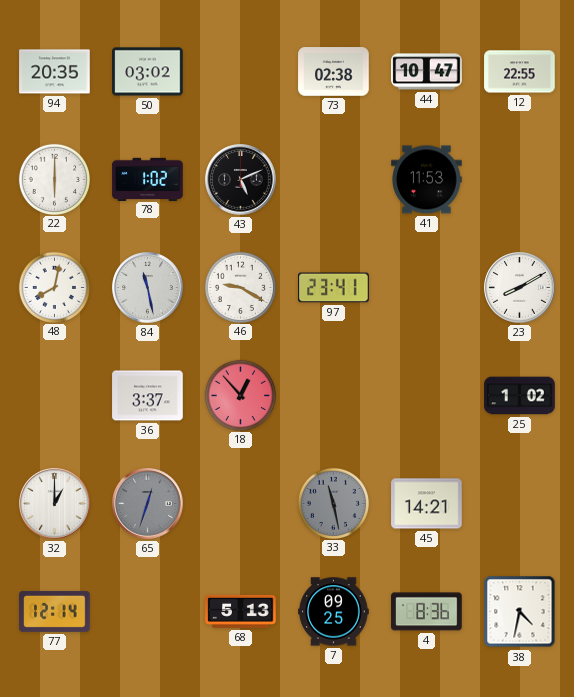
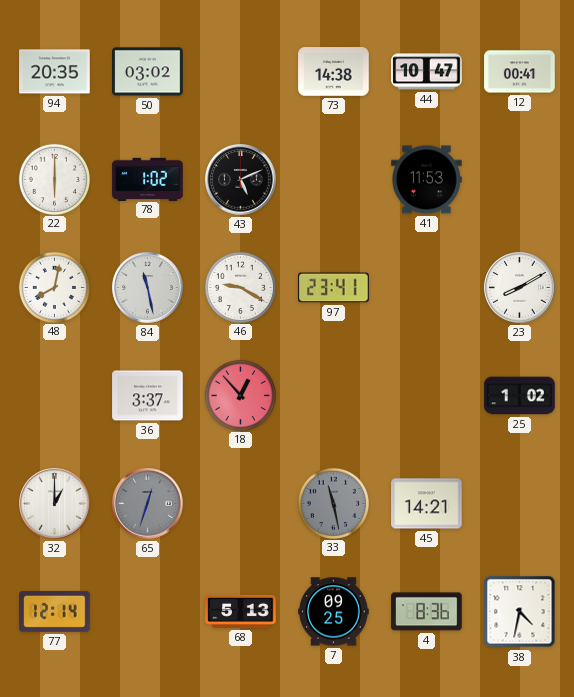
73: 02:38 -> 14:38
12: 22:55 -> 00:41
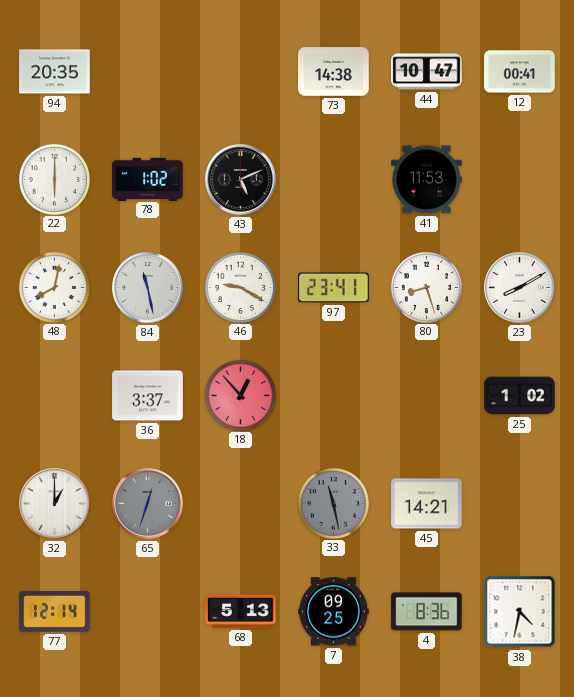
50: 03:02 -> none
80: none -> 8:27
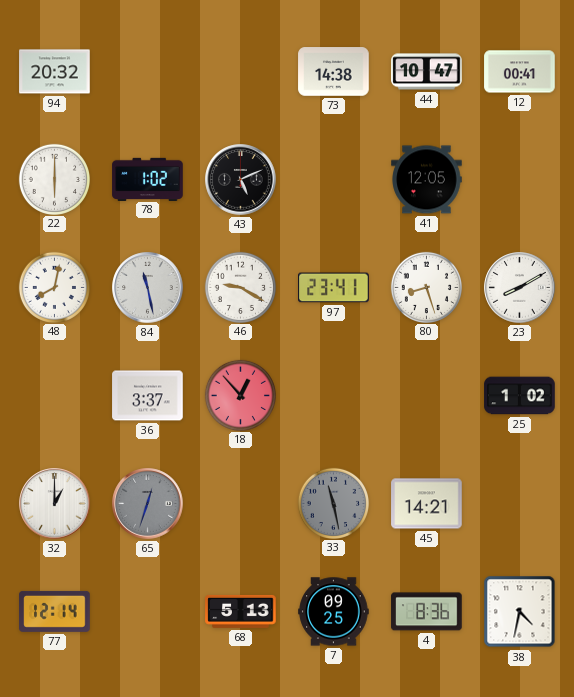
94: 20:35 -> 20:32
41: 11:53 -> 12:05
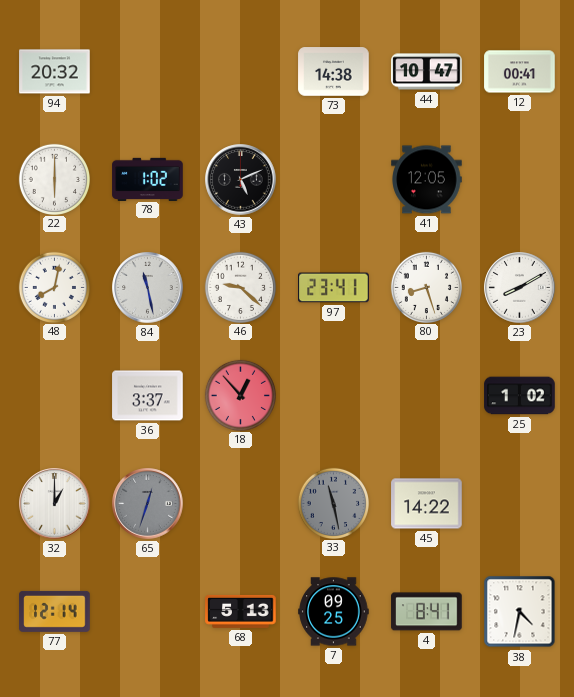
46: 9:20 -> 9:22
45: 14:21 -> 14:22
4: 8:36 -> 8:41
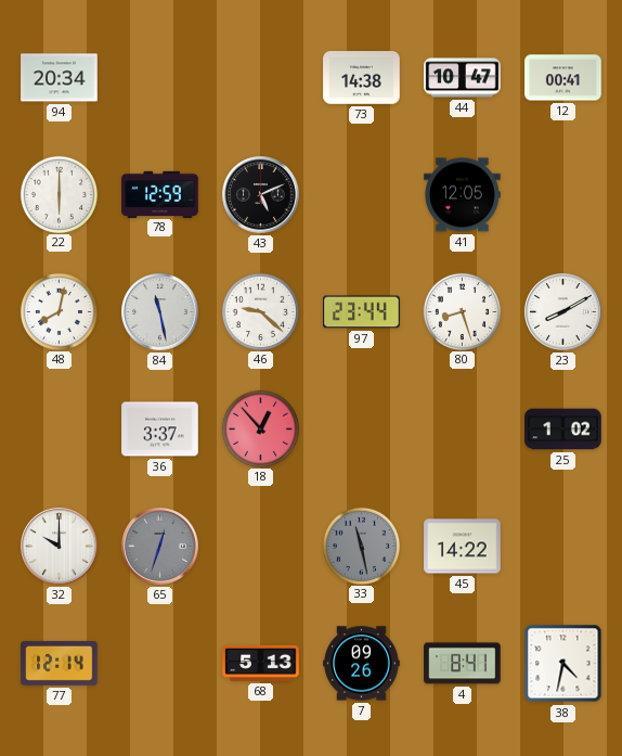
94: 20:32 -> 20:34
78: 1:02 -> 12:59
97: 23:41 -> 23:44
32: 1:00 -> 10:00
7: 09:25 -> 09:26
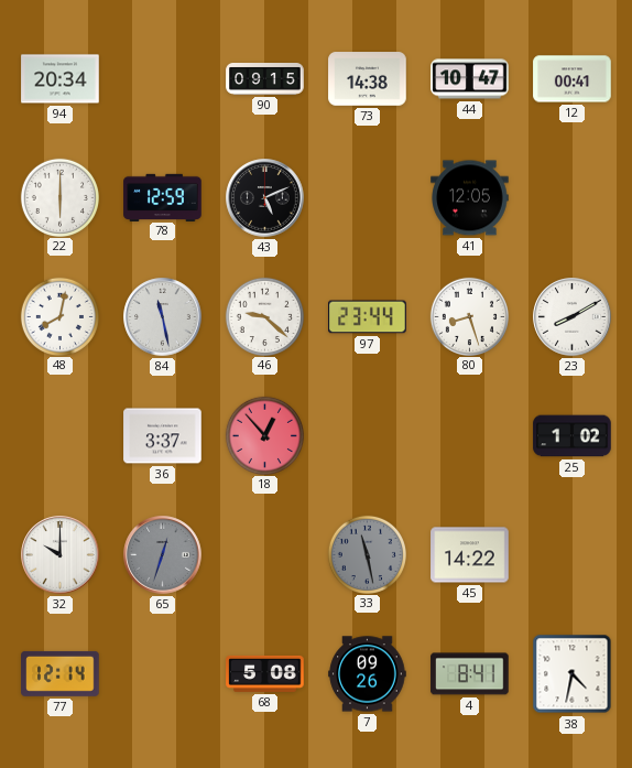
90: none -> 09:15
68: 5:13 -> 5:08
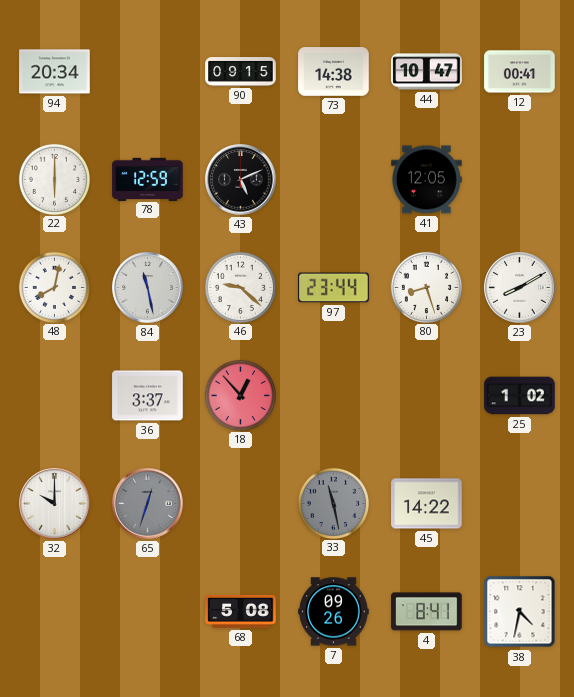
77: 12:14 -> none
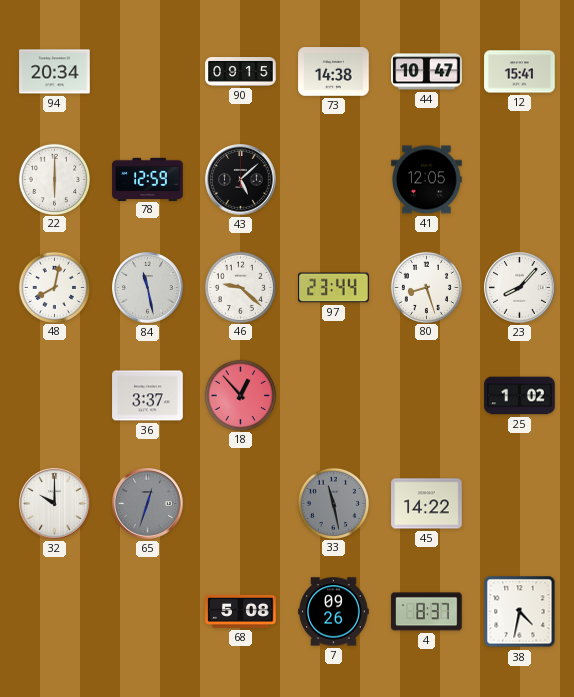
12: 00:41 -> 15:41
43: 5:11 -> 5:08
23: 8:10 -> 8:07
4: 8:41 -> 8:37
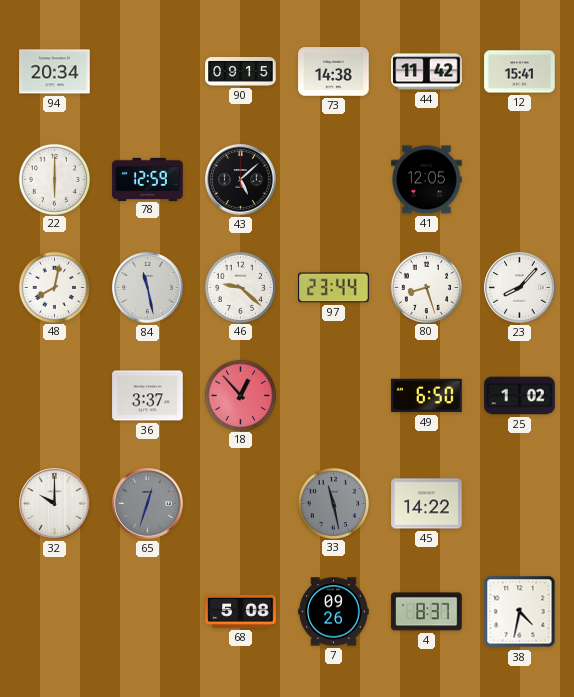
44: 10:47 -> 11:42
49: none -> 6:50
